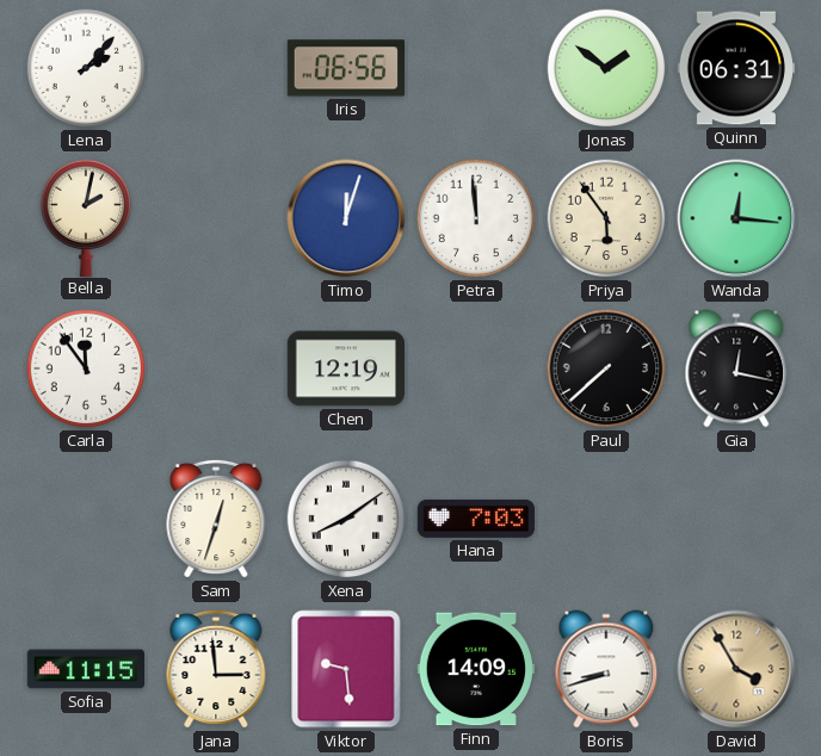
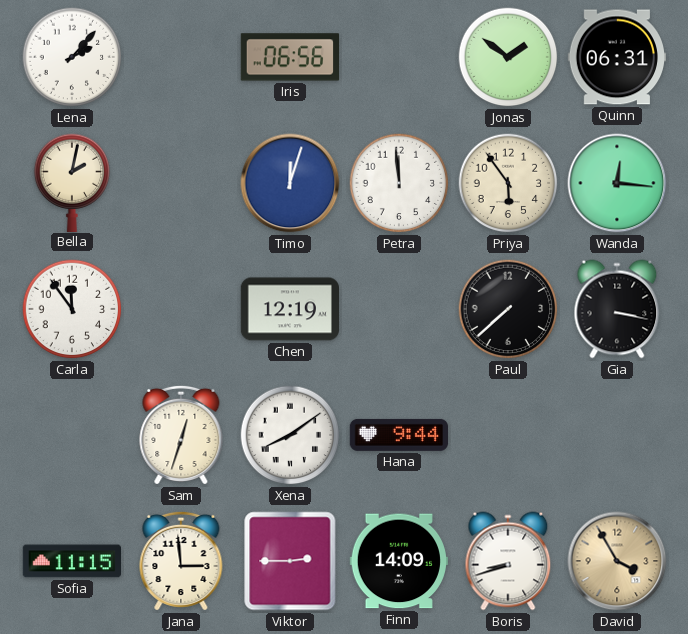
Gia: 12:17 -> 3:17
Hana: 7:03 -> 9:44
Viktor: 9:29 -> 2:45
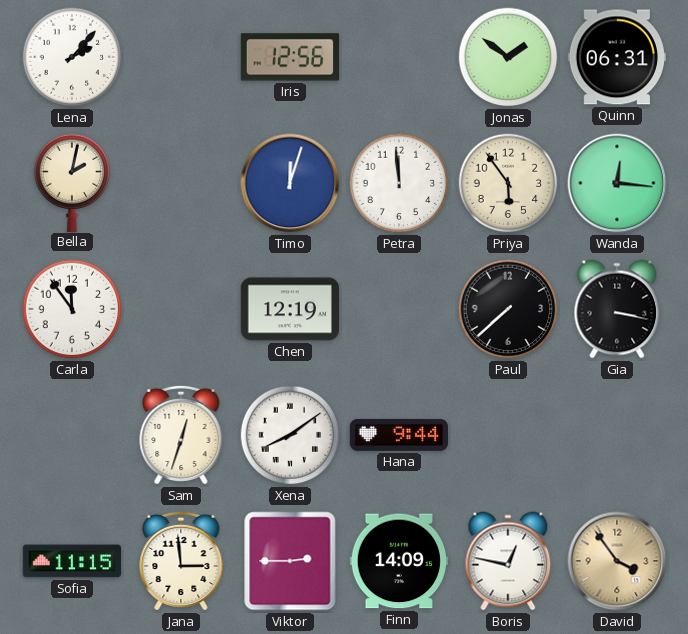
Iris: 06:56 -> 12:56
Boris: 8:42 -> 12:47
David: 3:55 -> 3:54
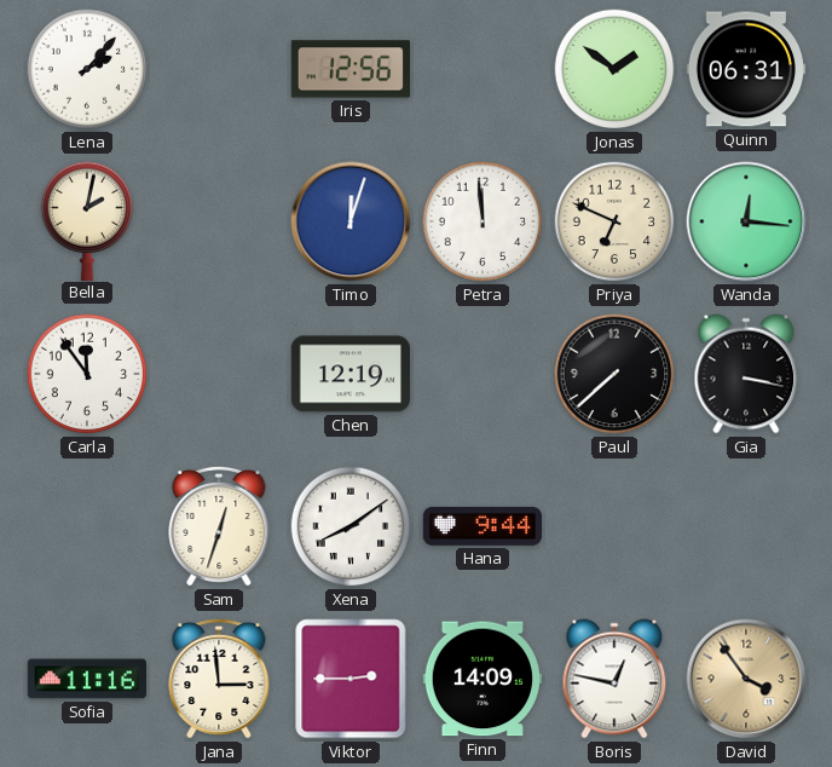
Priya: 5:54 -> 6:49
Sofia: 11:15 -> 11:16
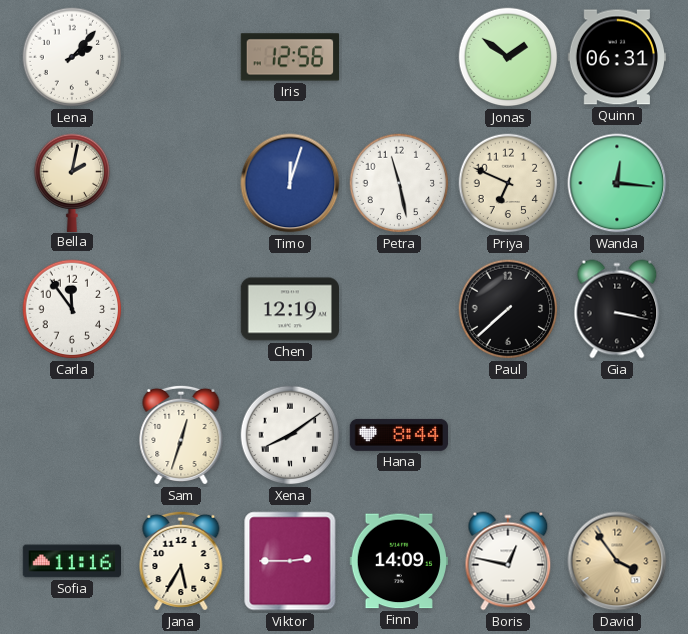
Petra: 11:59 -> 11:28
Hana: 9:44 -> 8:44
Jana: 2:59 -> 5:35
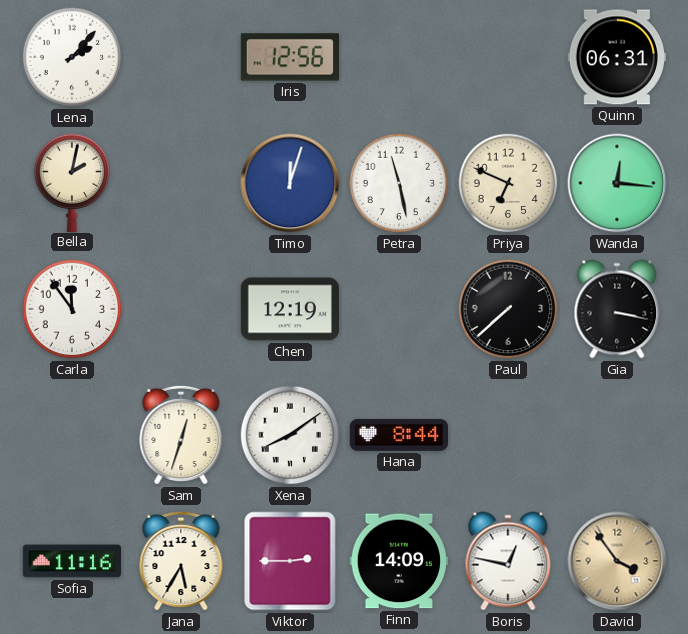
Jonas: 1:51 -> none
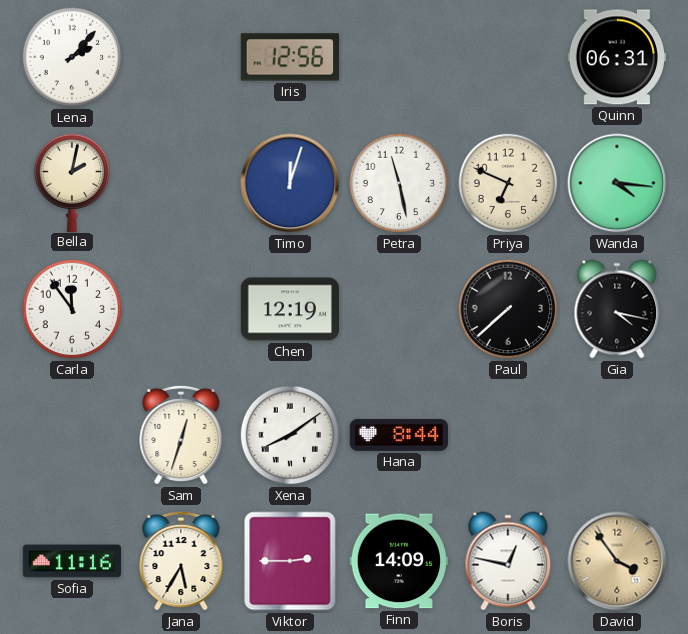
Wanda: 12:16 -> 4:16
Gia: 3:17 -> 4:17
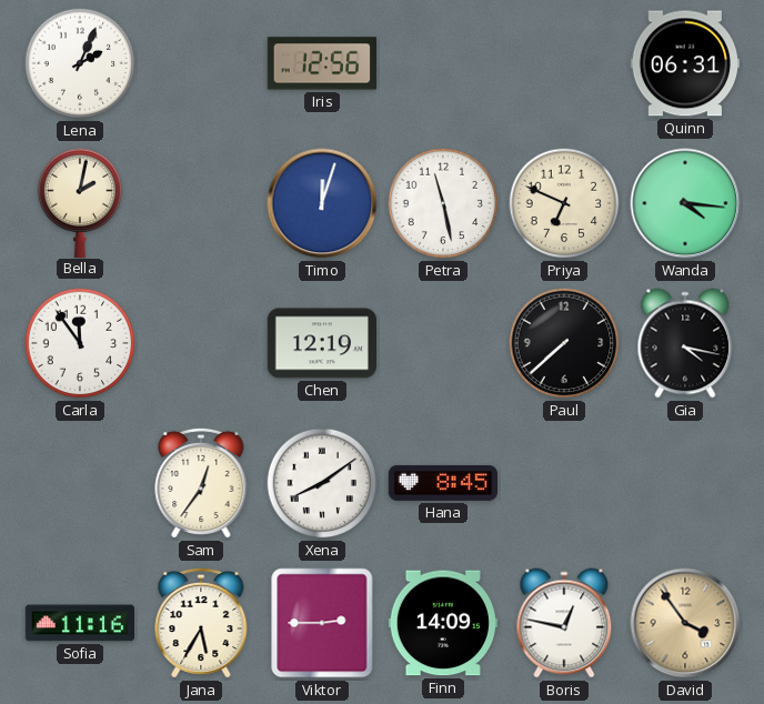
Lena: 2:07 -> 2:04
Sam: 12:33 -> 12:36
Hana: 8:44 -> 8:45
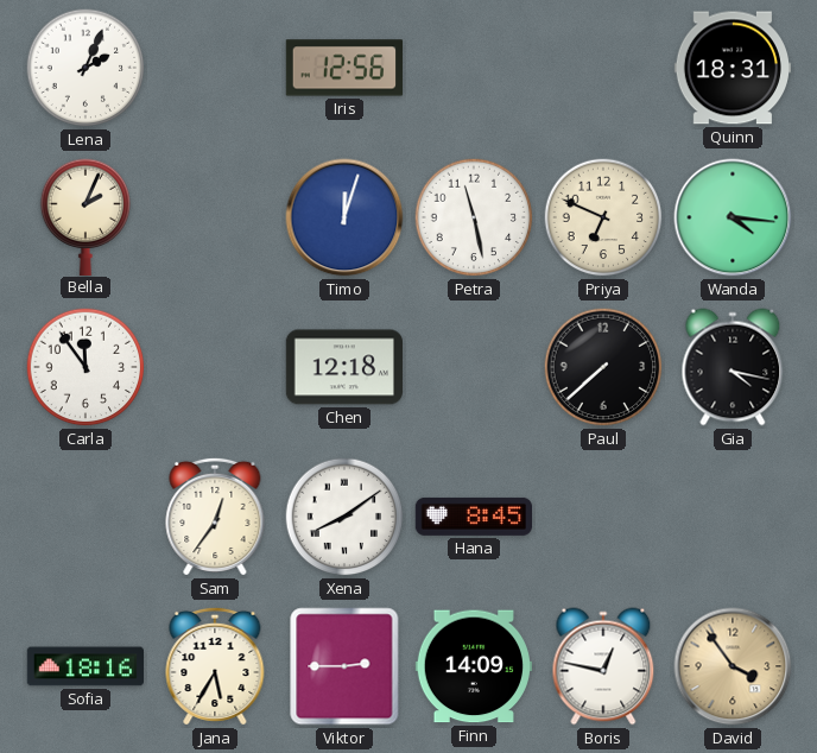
Quinn: 06:31 -> 18:31
Bella: 2:02 -> 2:04
Chen: 12:19 -> 12:18
Sofia: 11:16 -> 18:16
